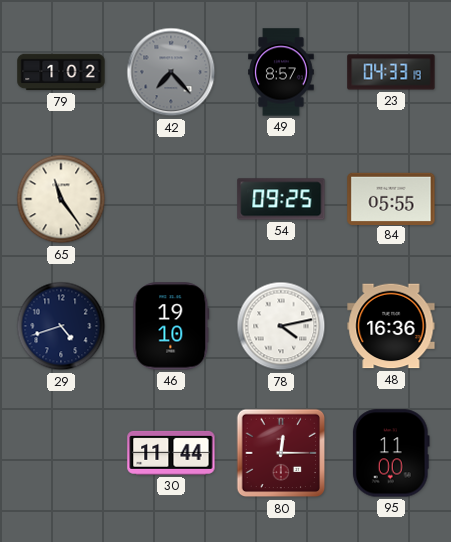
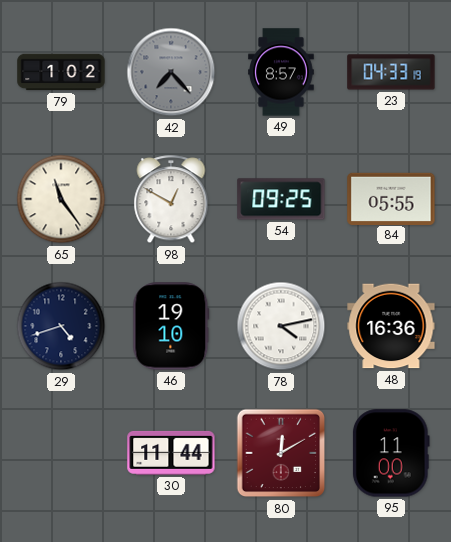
98: none -> 12:50
80: 12:15 -> 12:10
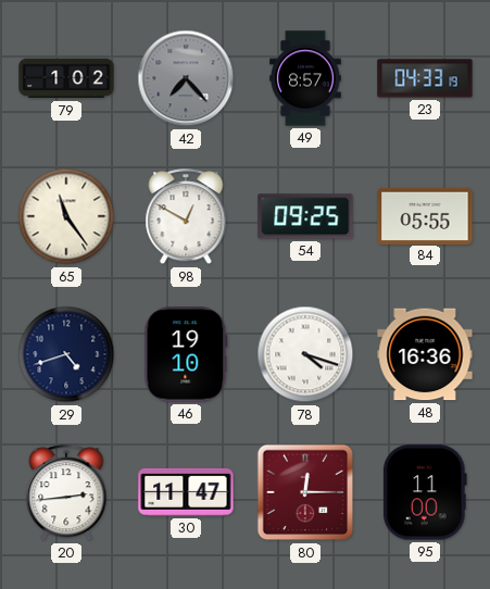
78: 4:13 -> 4:18
20: none -> 2:44
30: 11:44 -> 11:47
80: 12:10 -> 12:15
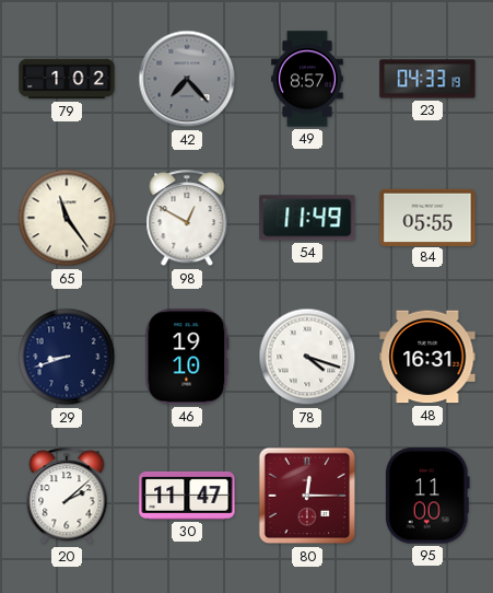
54: 09:25 -> 11:49
29: 4:42 -> 8:42
48: 16:36 -> 16:31
20: 2:44 -> 2:08
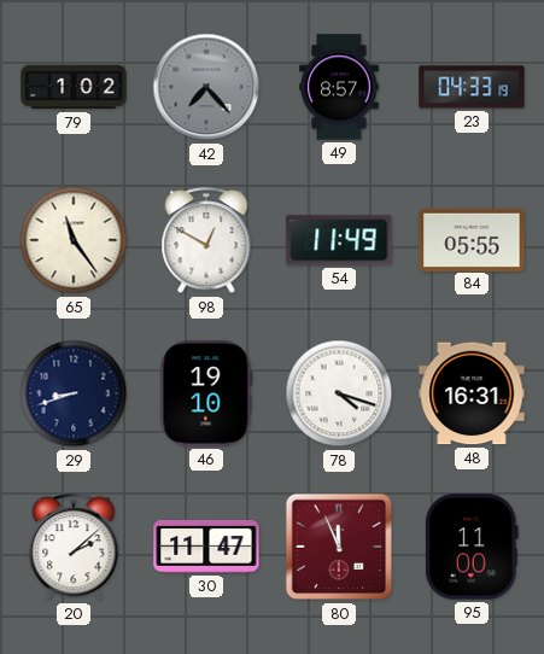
80: 12:15 -> 11:56
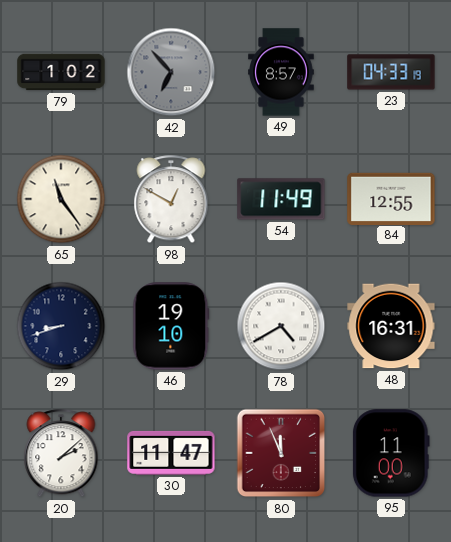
42: 7:23 -> 6:53
84: 05:55 -> 12:55
78: 4:18 -> 4:40
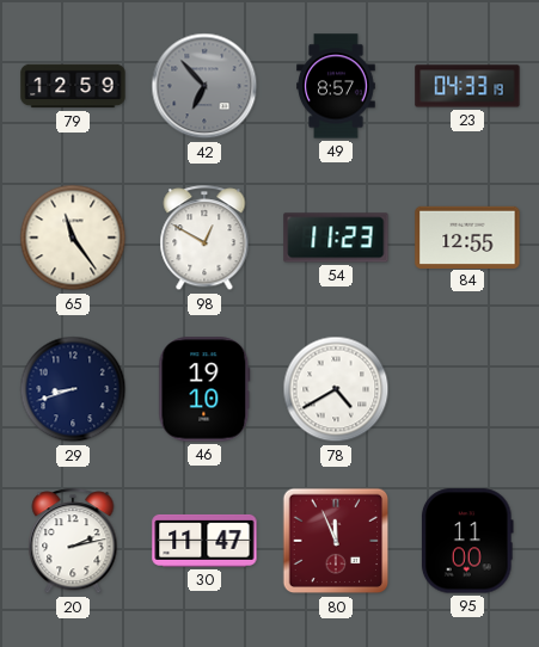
79: 1:02 -> 12:59
54: 11:49 -> 11:23
48: 16:31 -> none
20: 2:08 -> 2:13
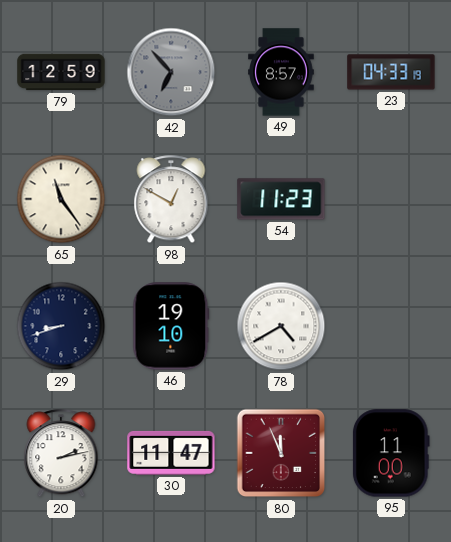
84: 12:55 -> none
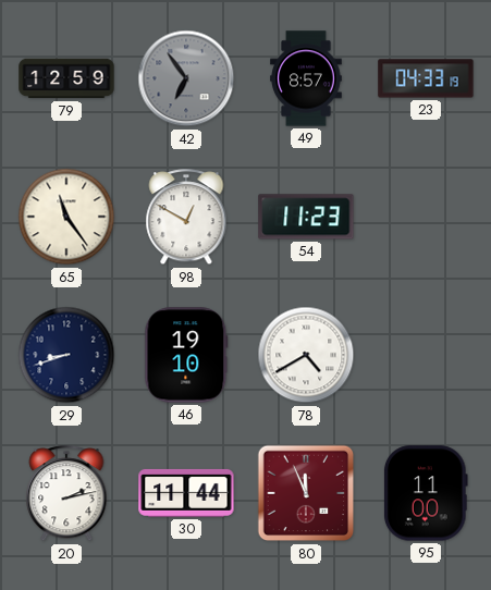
42: 6:53 -> 6:54
30: 11:47 -> 11:44
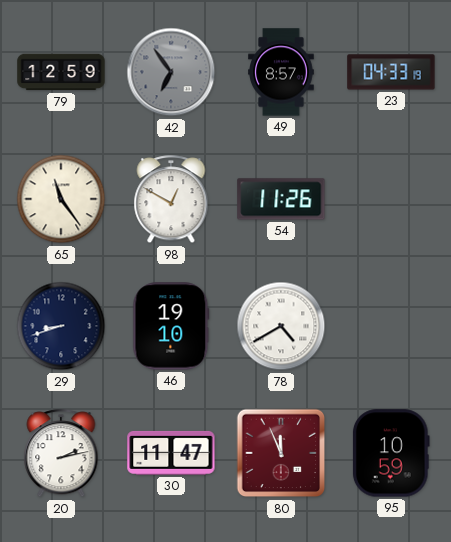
54: 11:23 -> 11:26
30: 11:44 -> 11:47
95: 11:00 -> 10:59
